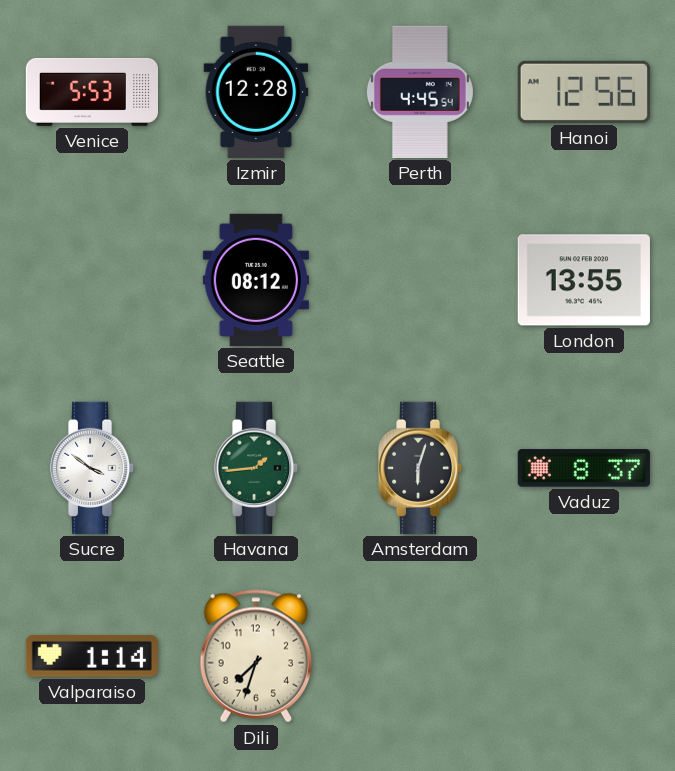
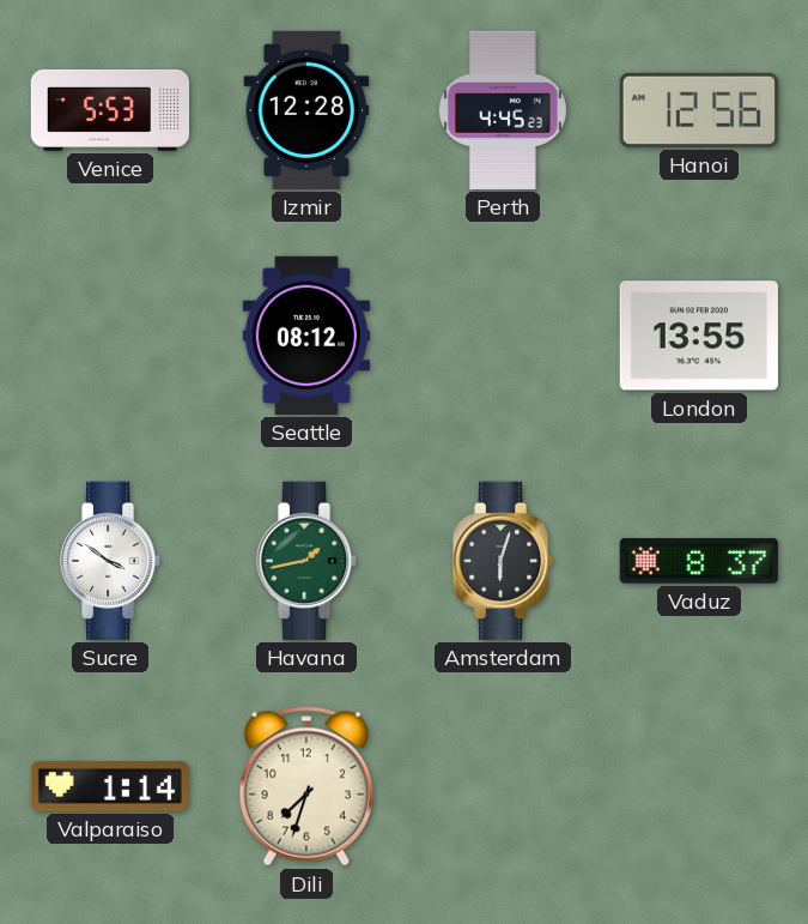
Perth: 4:45:54 -> 4:45:23
Havana: 1:44 -> 1:43
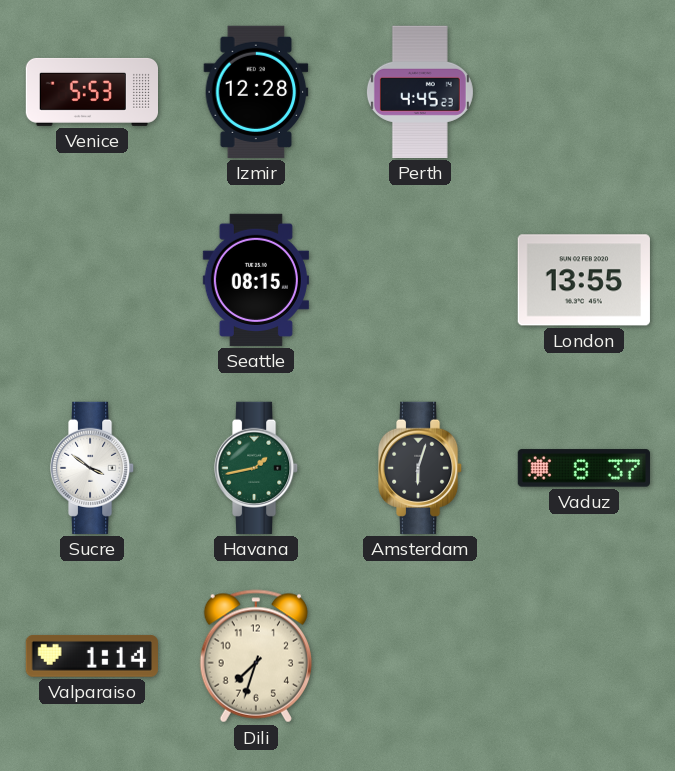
Hanoi: 12:56 -> none
Seattle: 08:12 -> 08:15
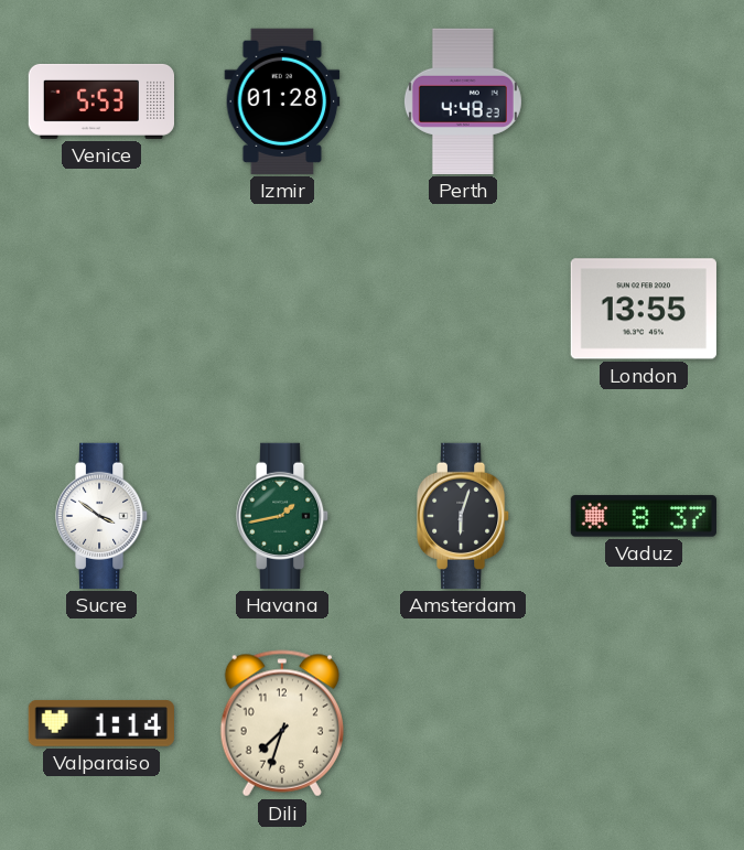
Izmir: 12:28 -> 01:28
Perth: 4:45 -> 4:48
Seattle: 08:15 -> none
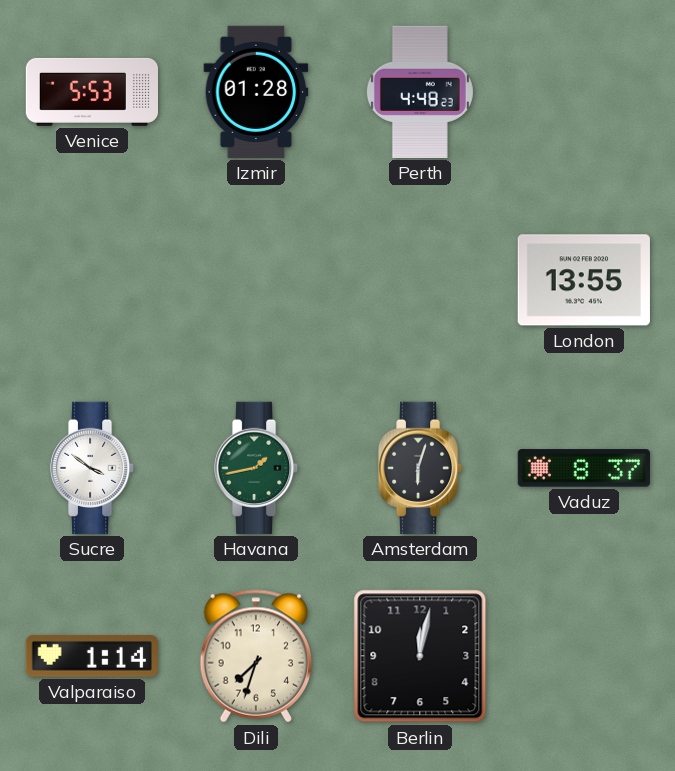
Berlin: none -> 12:02
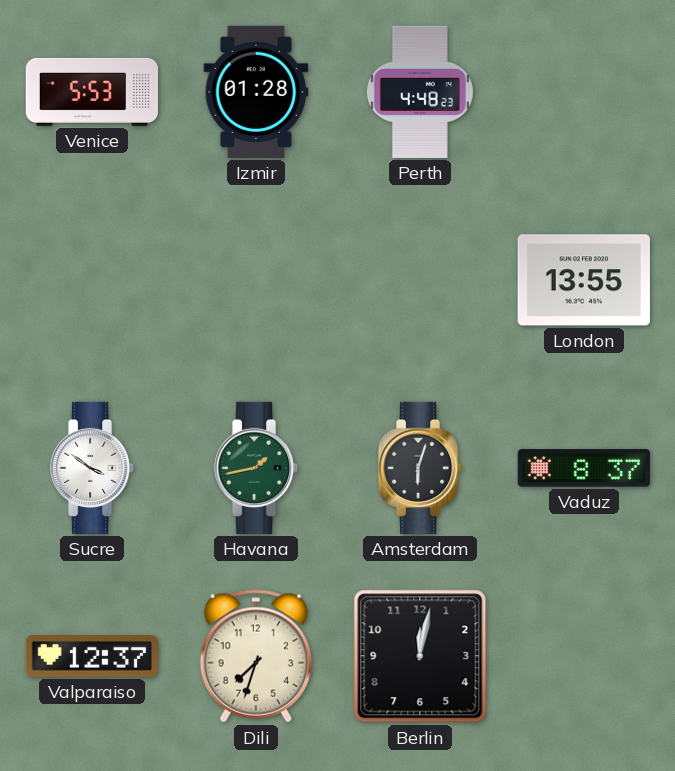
Valparaiso: 1:14 -> 12:37
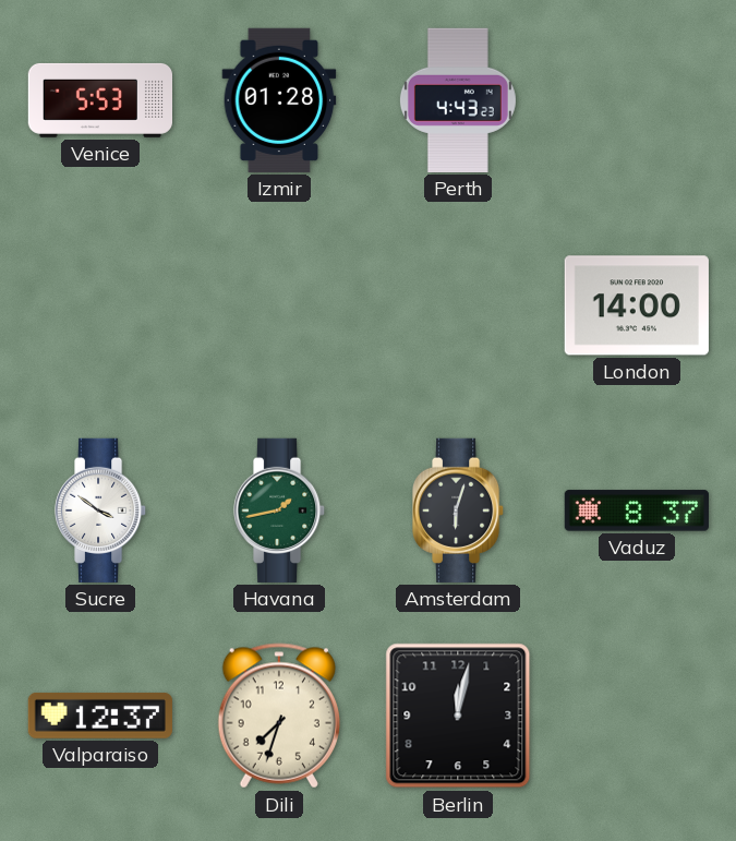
Perth: 4:48 -> 4:43
London: 13:55 -> 14:00
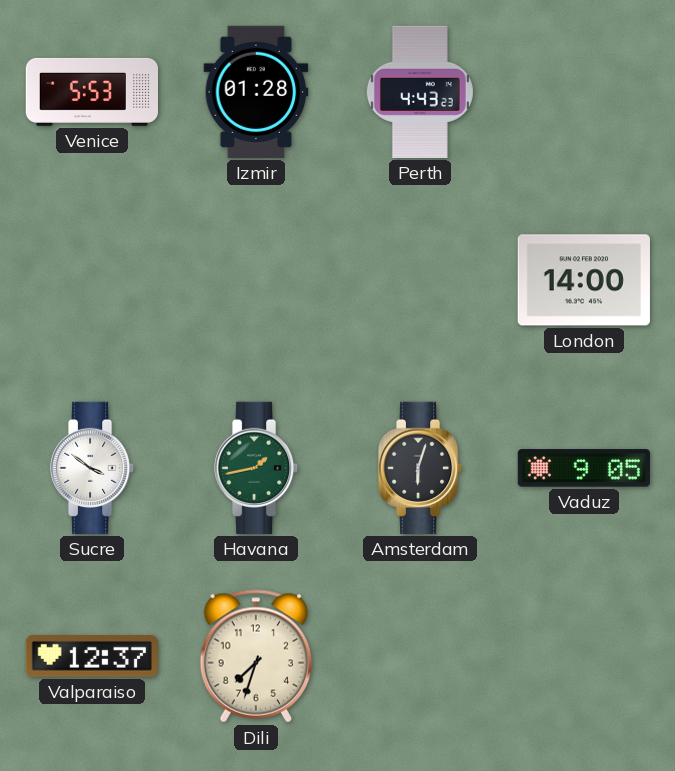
Vaduz: 8:37 -> 9:05
Berlin: 12:02 -> none
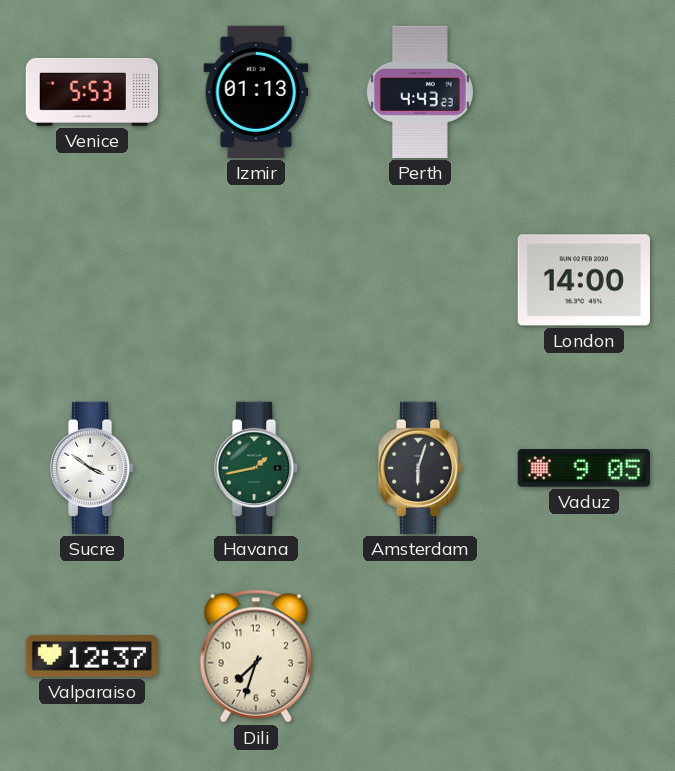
Izmir: 01:28 -> 01:13
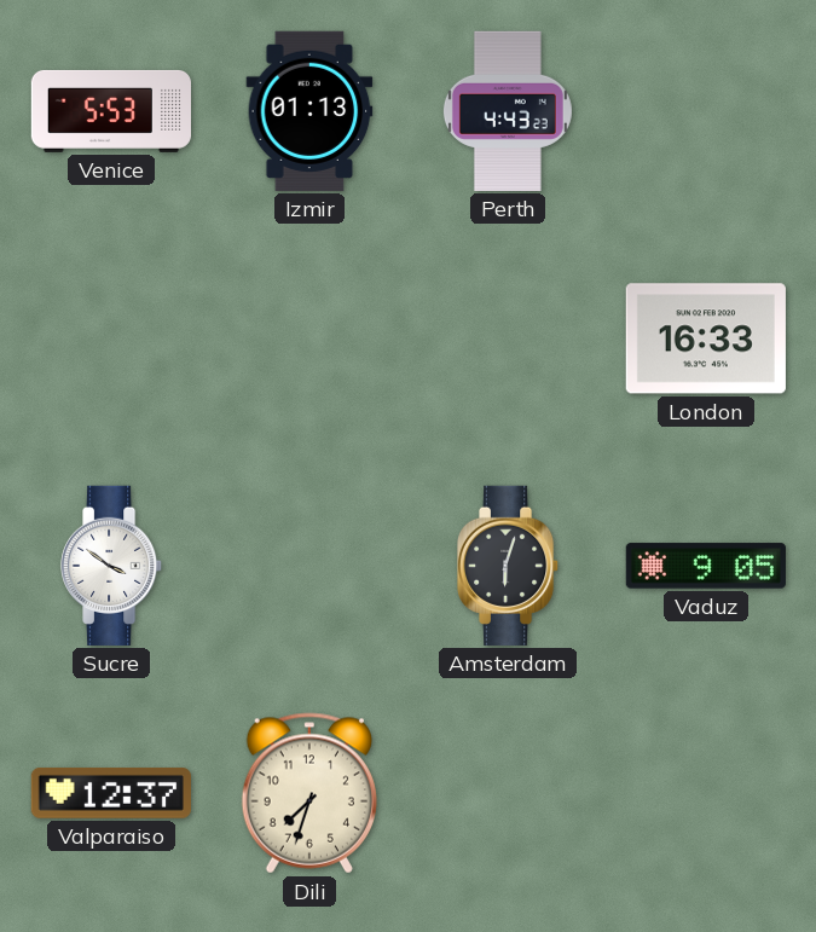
London: 14:00 -> 16:33
Havana: 1:43 -> none
